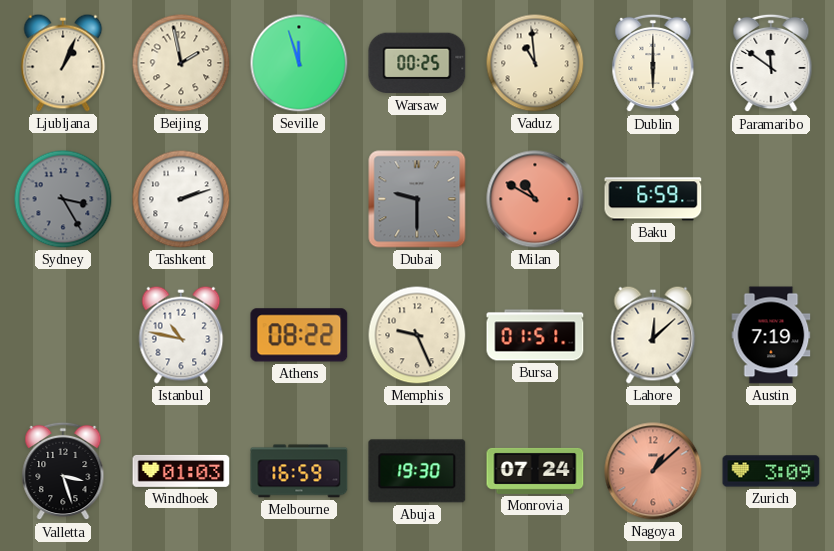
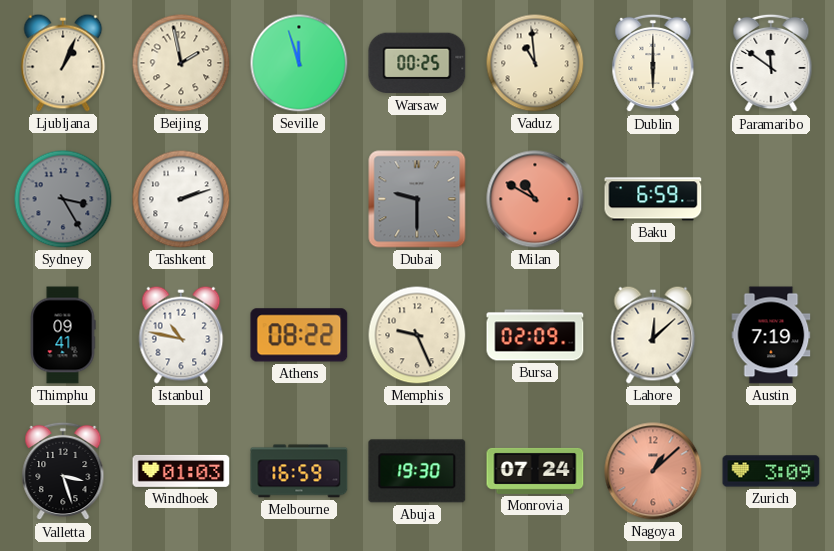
Thimphu: none -> 09:41
Bursa: 01:51 -> 02:09
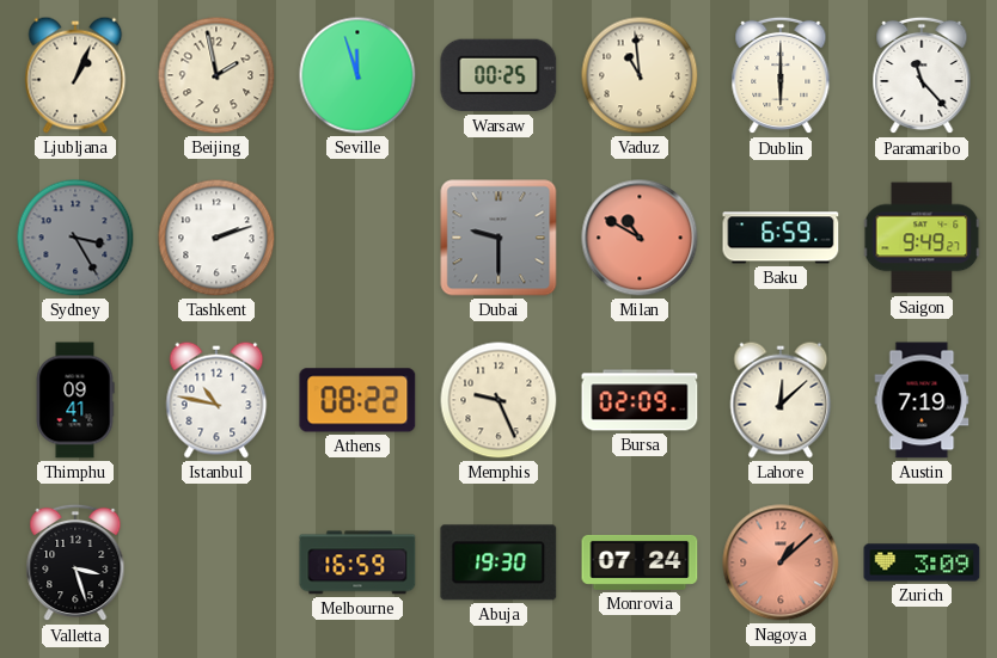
Paramaribo: 11:51 -> 11:23
Saigon: none -> 9:49
Windhoek: 01:03 -> none
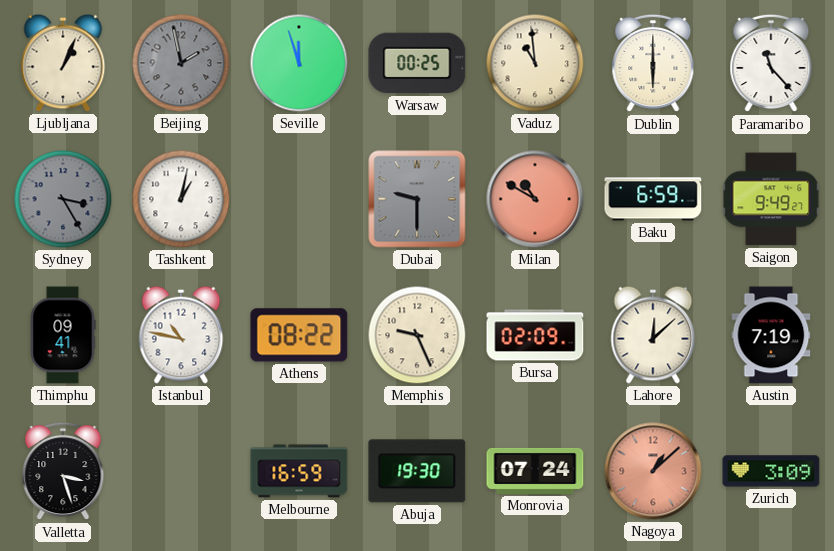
Beijing dial: cream -> grey
Tashkent: 2:12 -> 1:02
